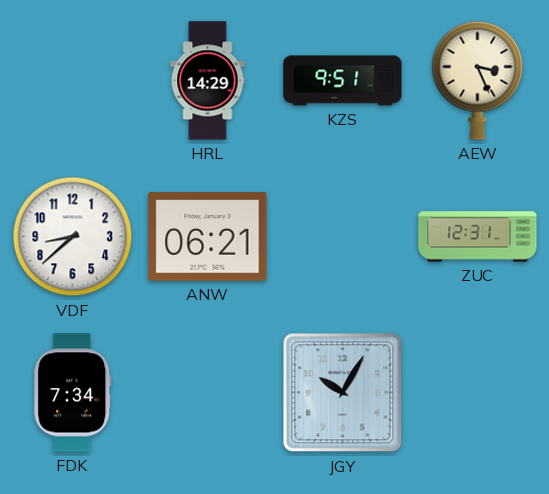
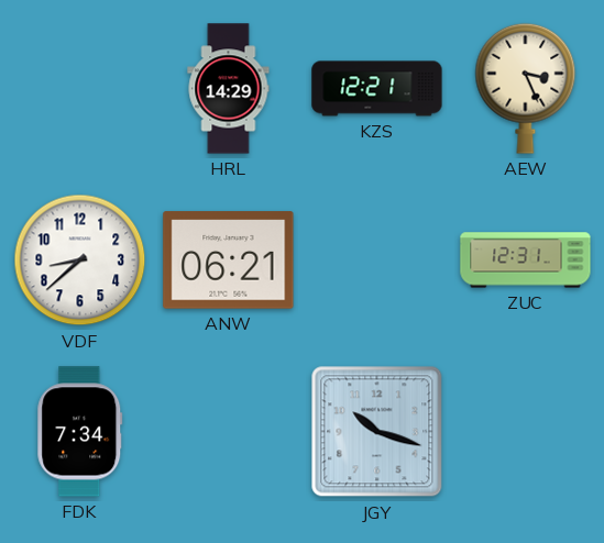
KZS: 9:51 -> 12:21
JGY: 10:05 -> 10:18
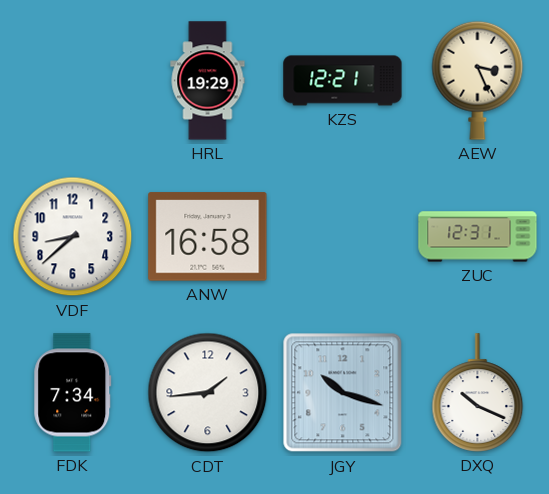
HRL: 14:29 -> 19:29
ANW: 06:21 -> 16:58
CDT: none -> 1:44
DXQ: none -> 10:19
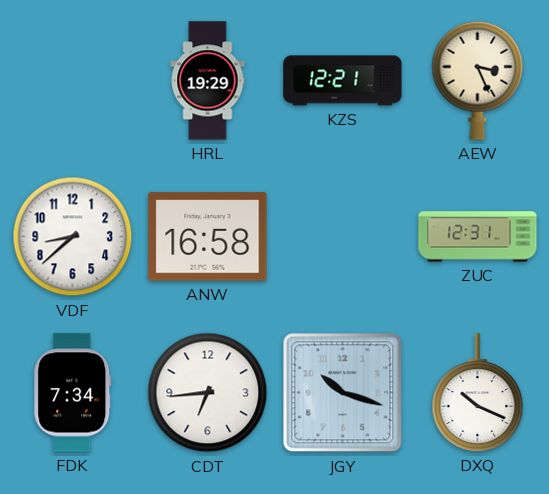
CDT: 1:44 -> 6:44
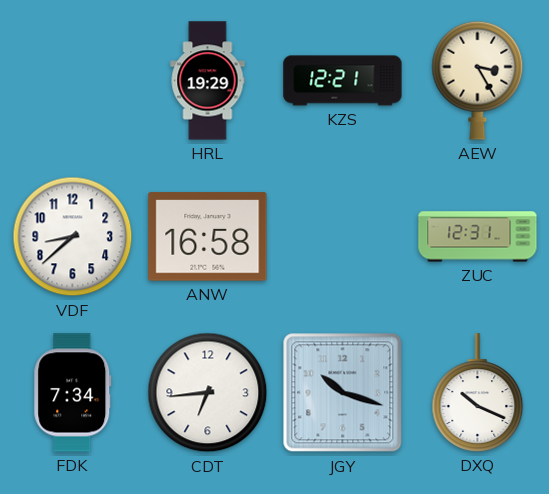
AEW: 3:26 -> 3:25
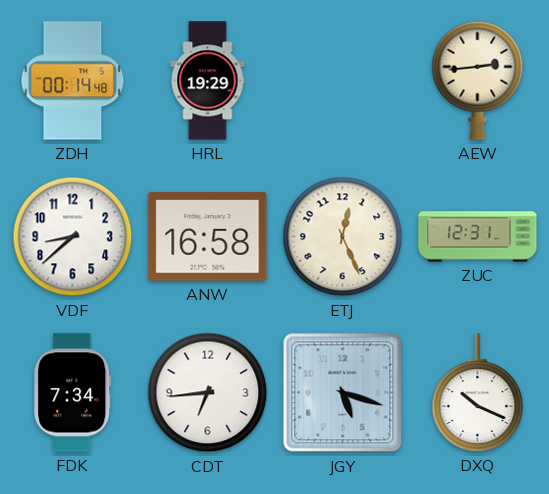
ZDH: none -> 00:14
KZS: 12:21 -> none
AEW: 3:25 -> 2:44
ETJ: none -> 12:26
JGY: 10:18 -> 5:18
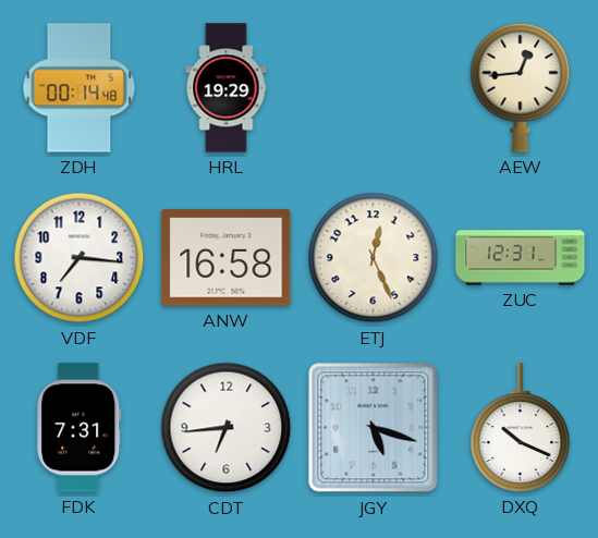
AEW: 2:44 -> 12:44
VDF: 8:38 -> 7:16
FDK: 7:34 -> 7:31
